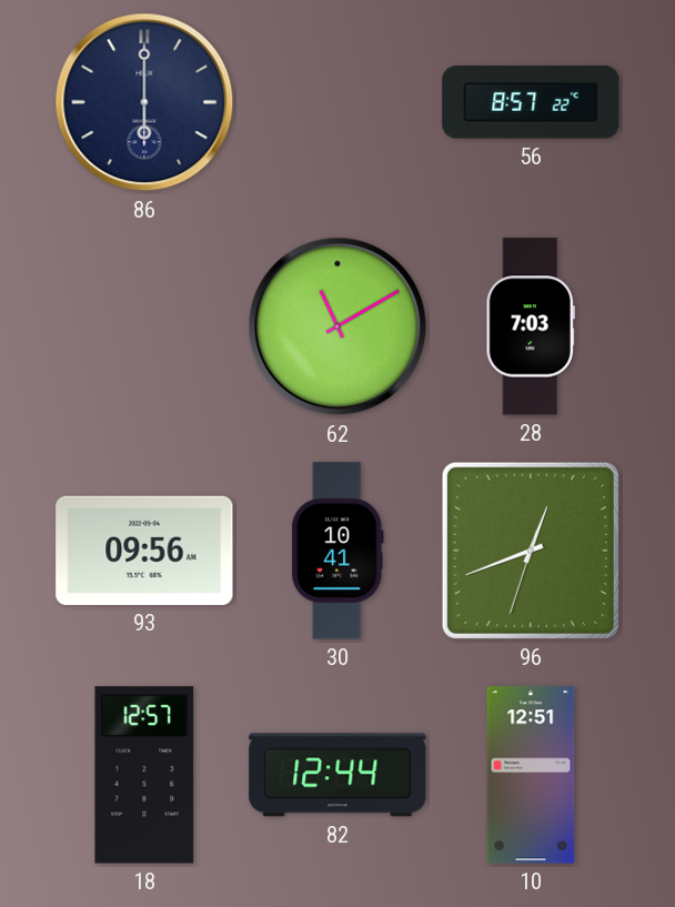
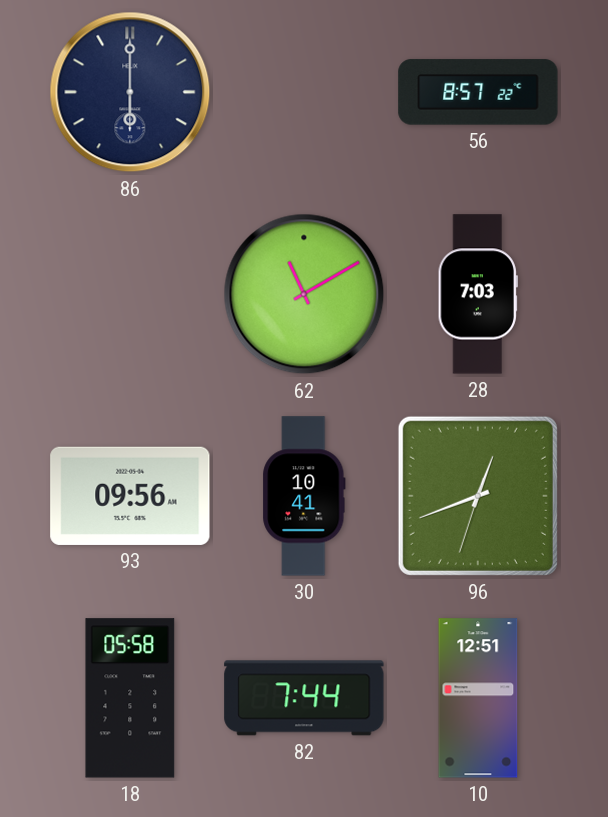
18: 12:57 -> 05:58
82: 12:44 -> 7:44
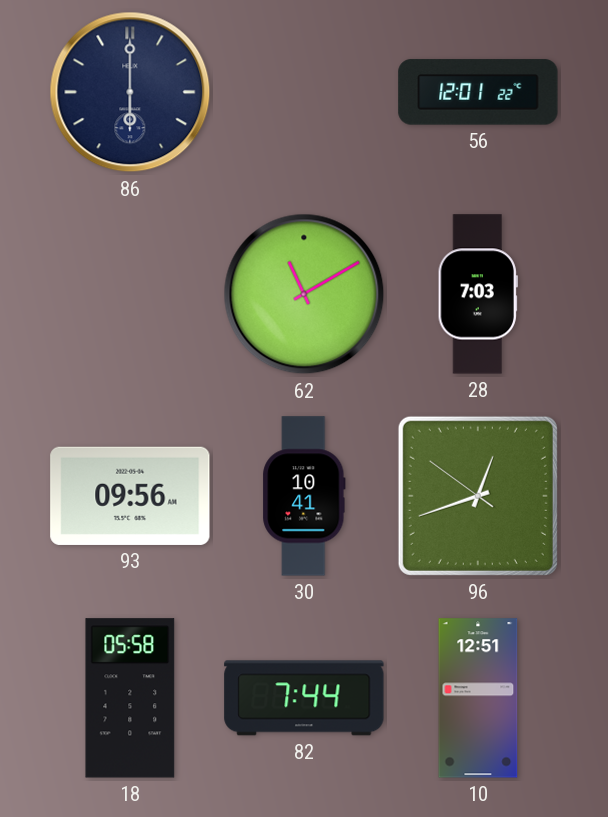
56: 8:57 -> 12:01
96: 12:41:33 -> 12:41:51
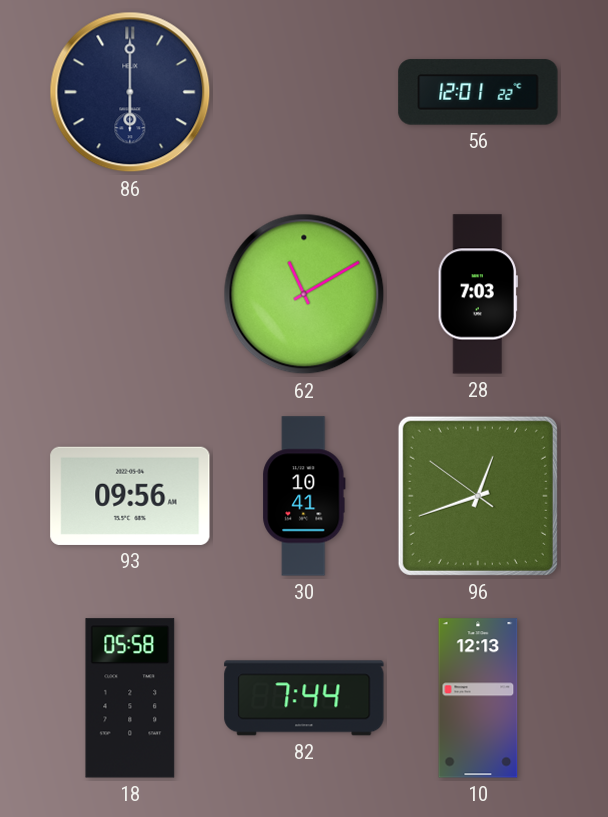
10: 12:51 -> 12:13
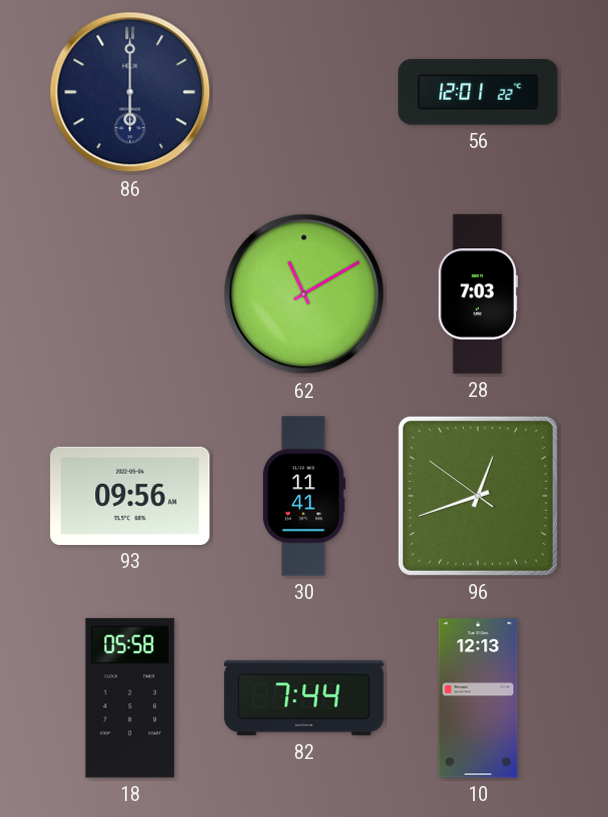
30: 10:41 -> 11:41
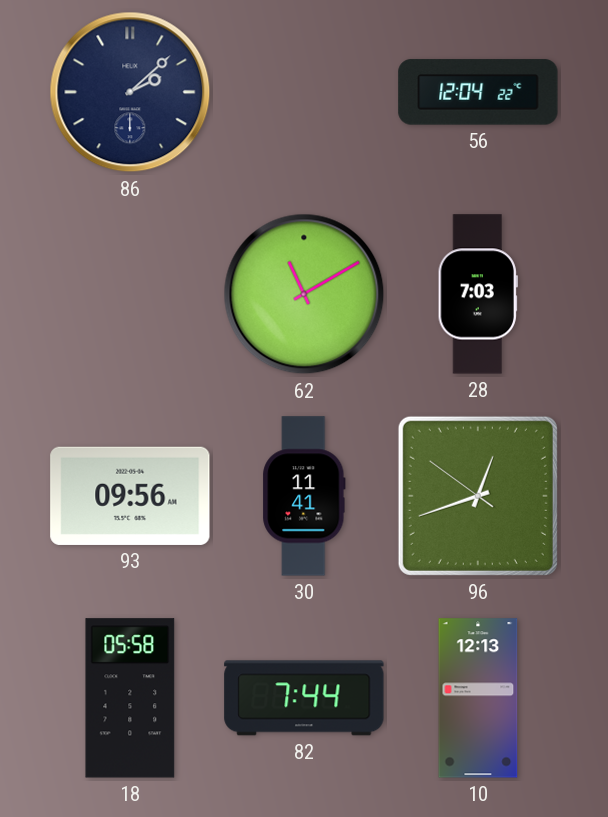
86: 6:00 -> 2:08
56: 12:01 -> 12:04
